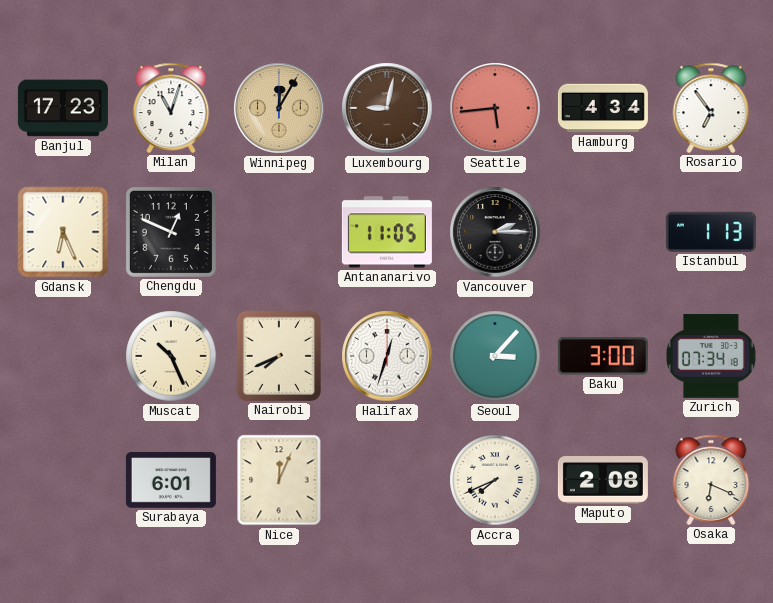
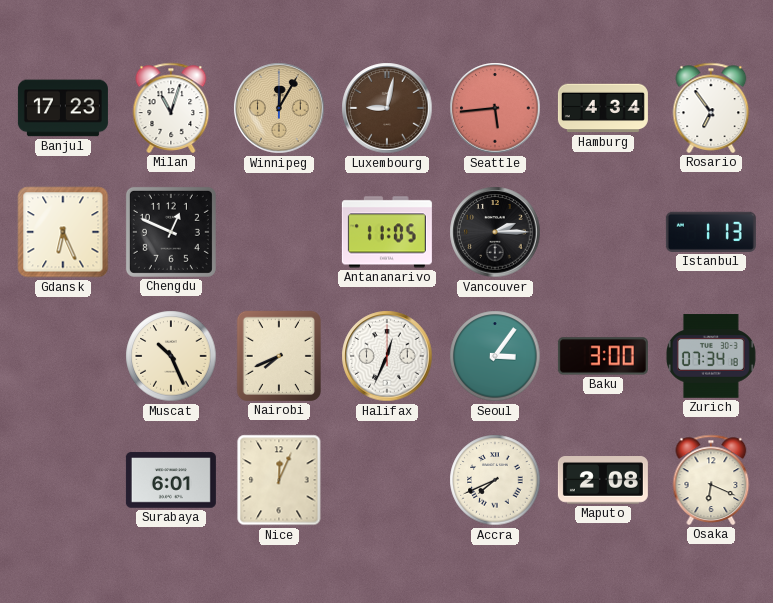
Halifax: 12:33 -> 12:34
Seoul: 3:07 -> 3:06
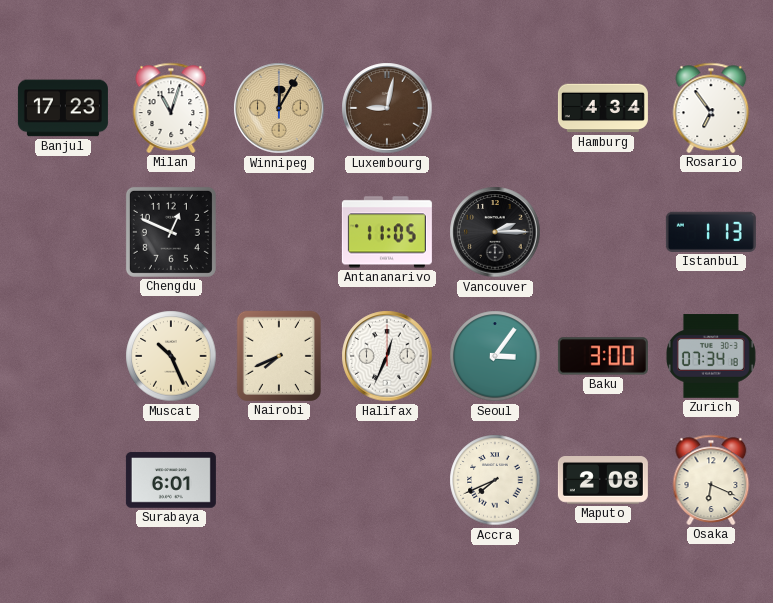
Seattle: 5:44 -> none
Gdansk: 6:26 -> none
Nice: 12:04 -> none
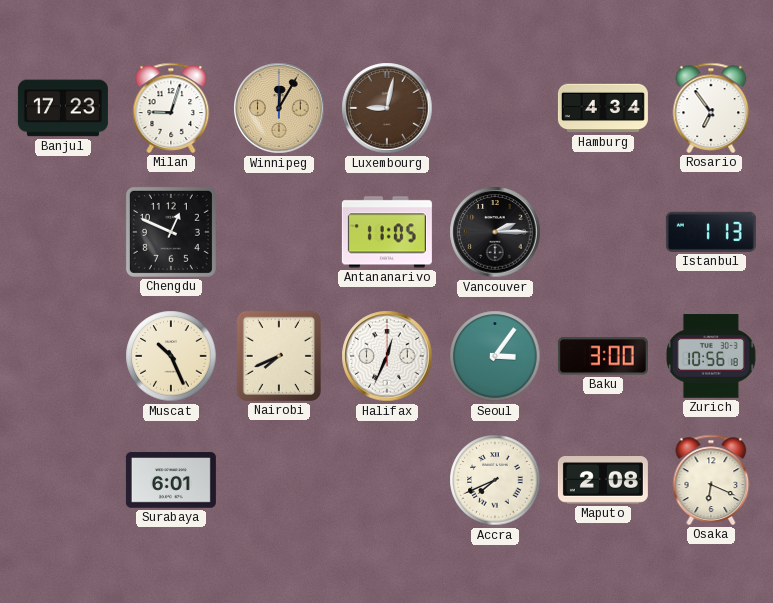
Milan: 11:03 -> 9:03
Zurich: 07:34 -> 10:56
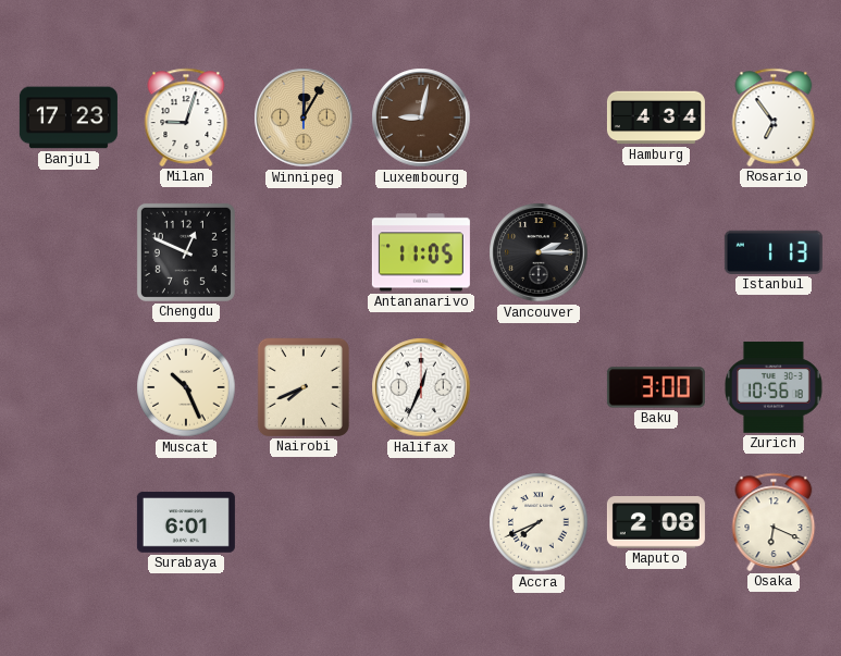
Seoul: 3:06 -> none
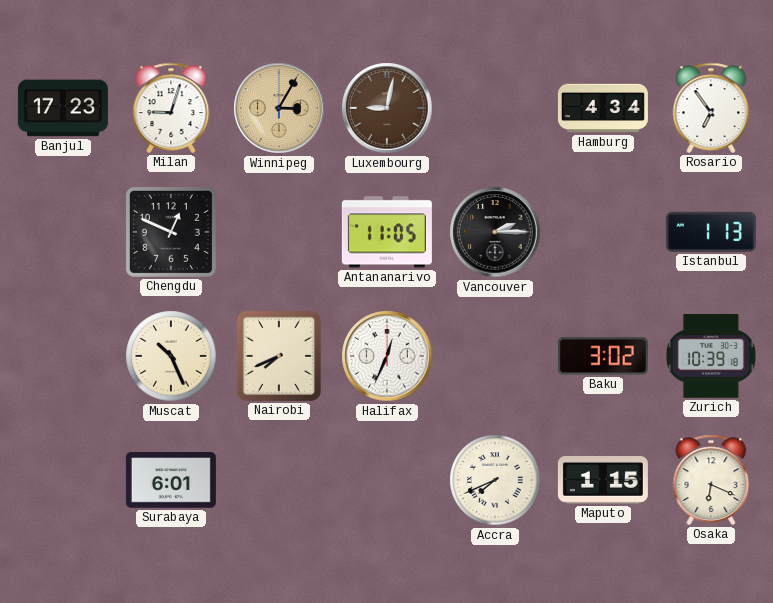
Winnipeg: 12:05 -> 3:05
Baku: 3:00 -> 3:02
Zurich: 10:56 -> 10:39
Maputo: 2:08 -> 1:15
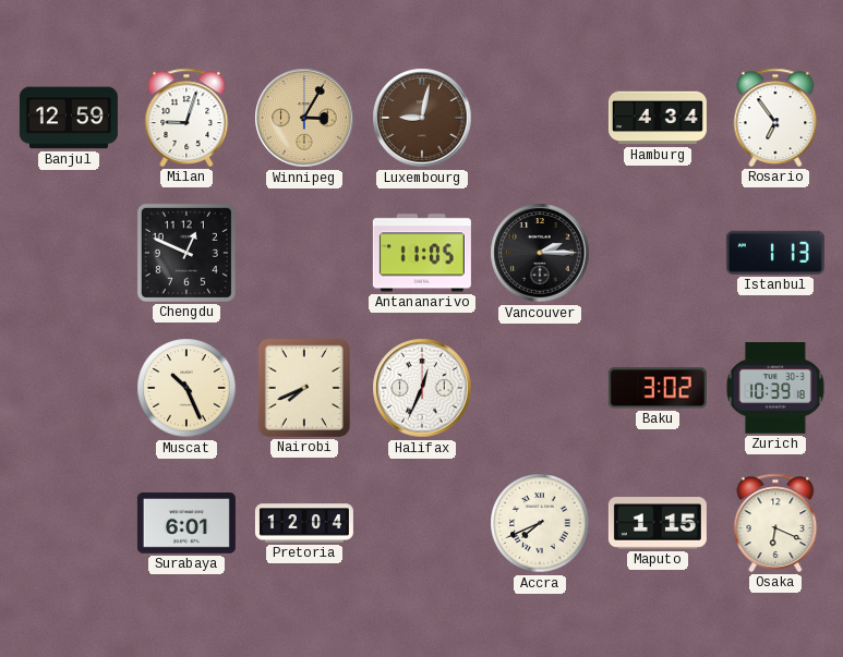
Banjul: 17:23 -> 12:59
Pretoria: none -> 12:04
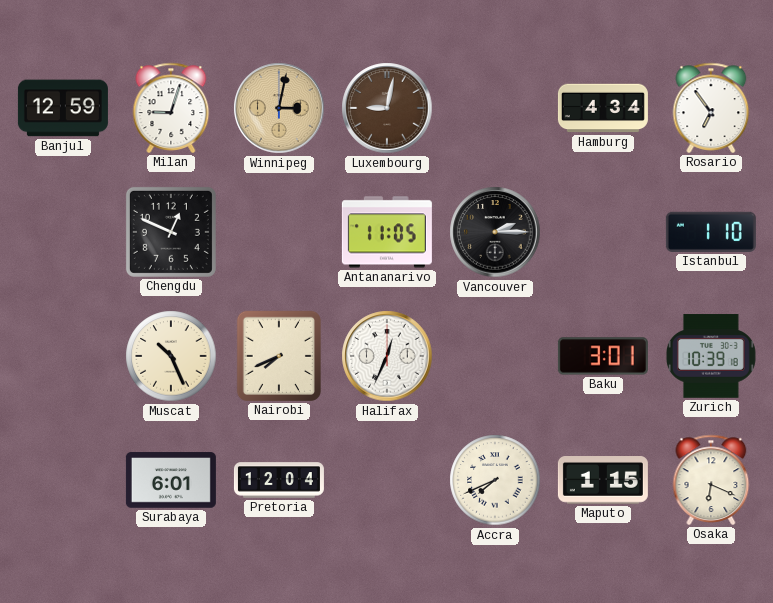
Winnipeg: 3:05 -> 3:02
Istanbul: 1:13 -> 1:10
Baku: 3:02 -> 3:01
